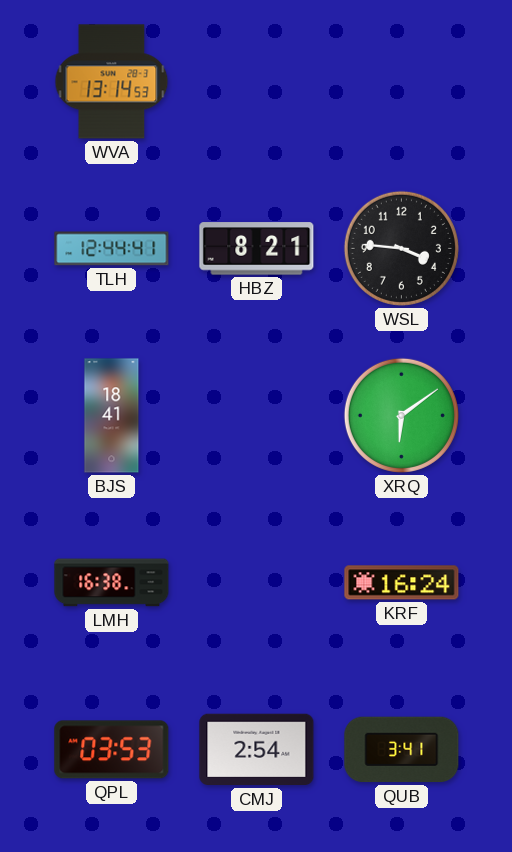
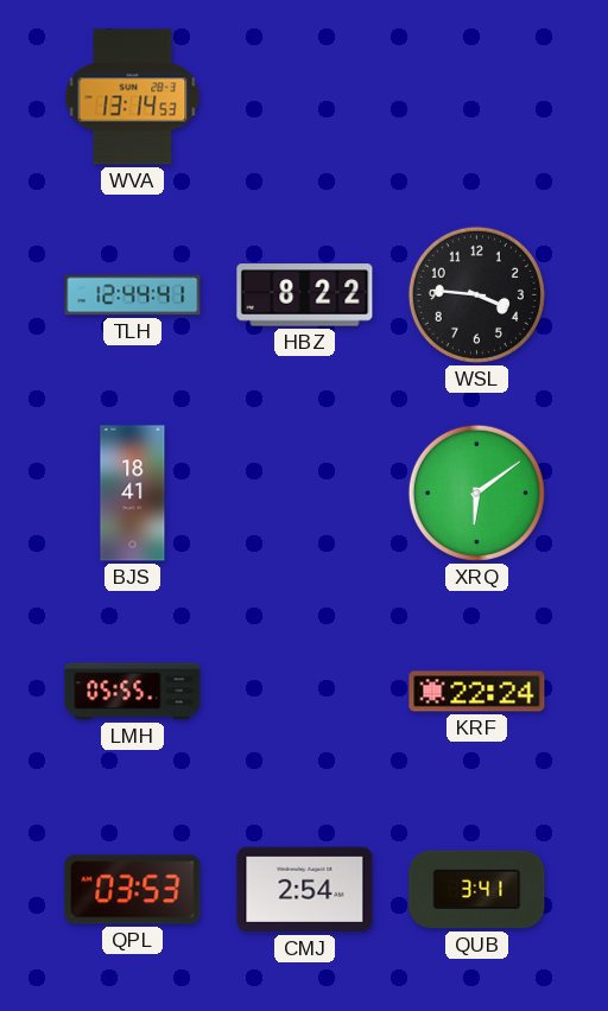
HBZ: 8:21 -> 8:22
LMH: 16:38 -> 05:55
KRF: 16:24 -> 22:24
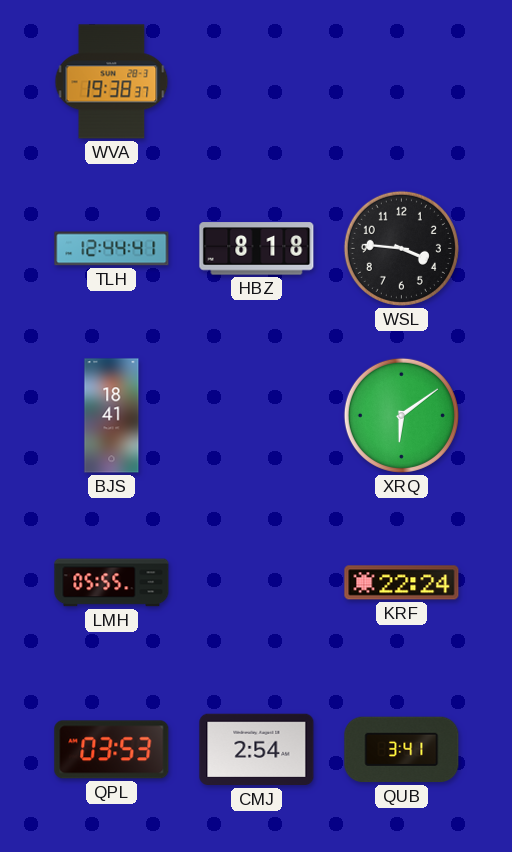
WVA: 13:14 -> 19:38
HBZ: 8:22 -> 8:18
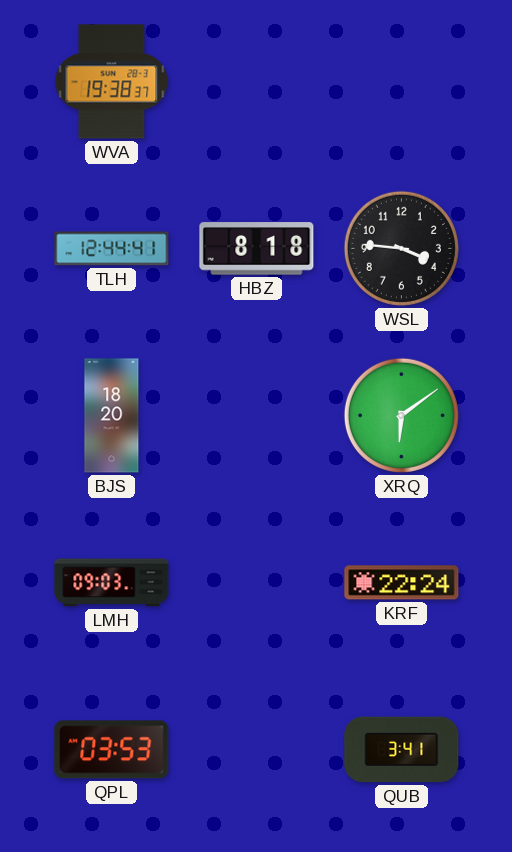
BJS: 18:41 -> 18:20
LMH: 05:55 -> 09:03
CMJ: 2:54 -> none
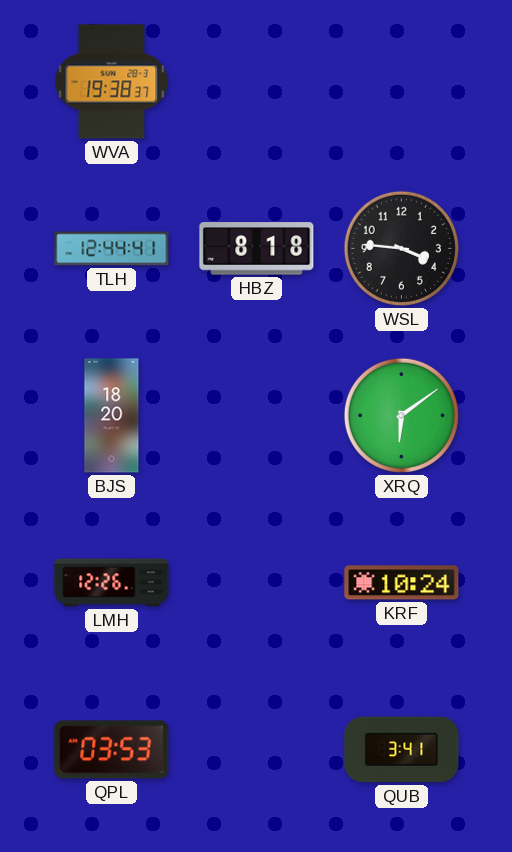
LMH: 09:03 -> 12:26
KRF: 22:24 -> 10:24
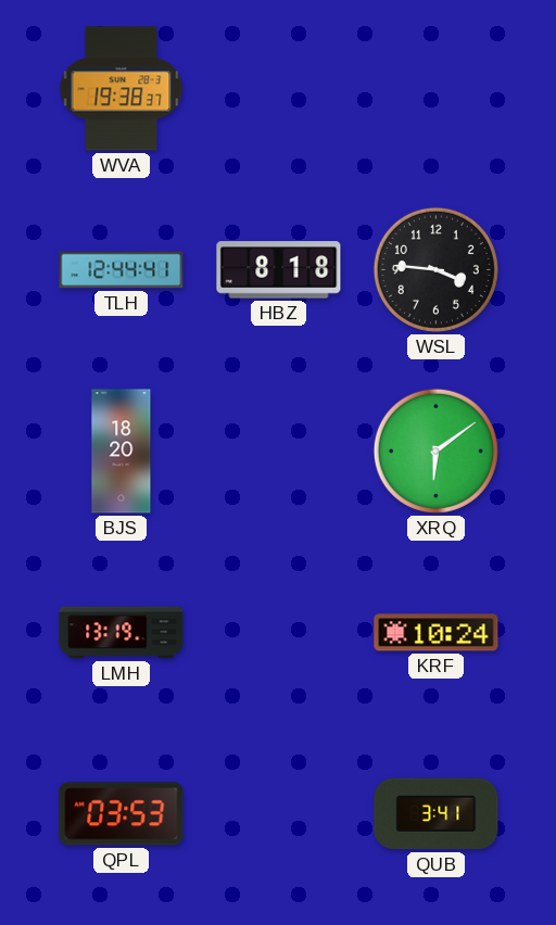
LMH: 12:26 -> 13:19
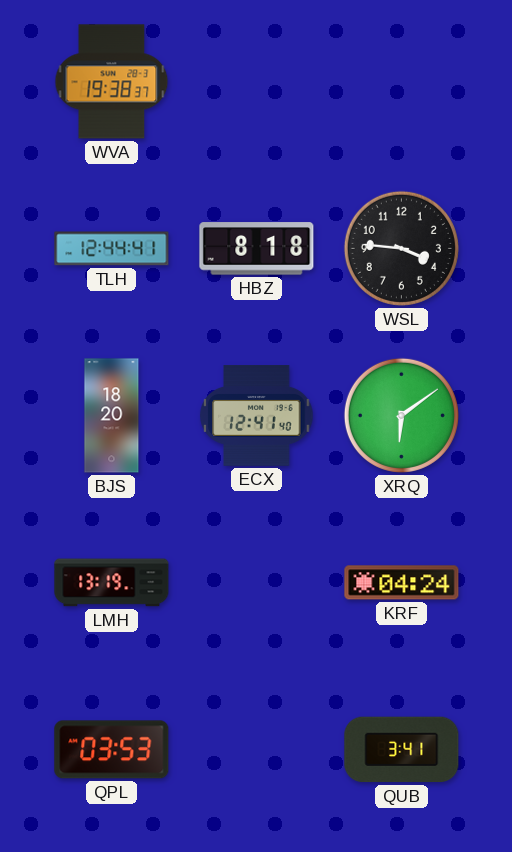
ECX: none -> 12:41
KRF: 10:24 -> 04:24
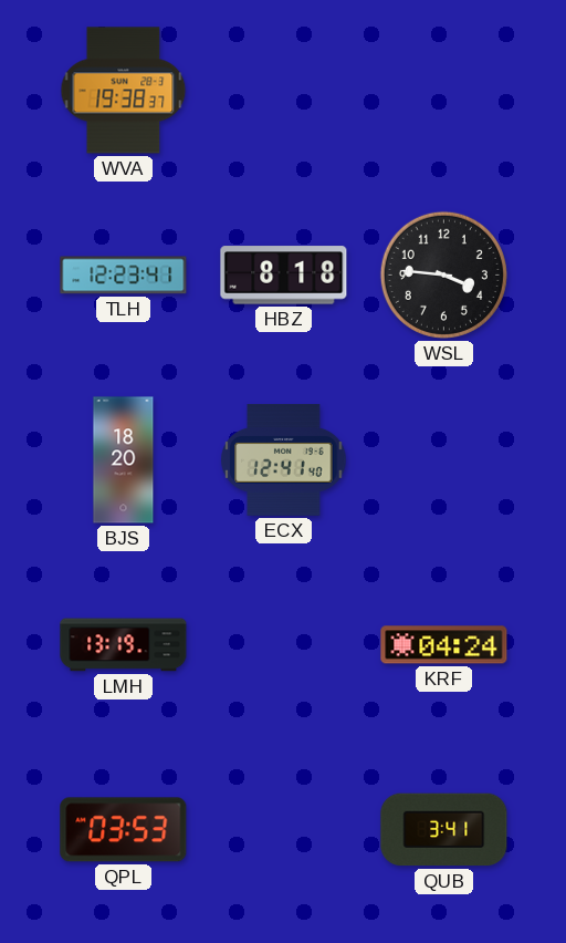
TLH: 12:44 -> 12:23
XRQ: 6:09 -> none
